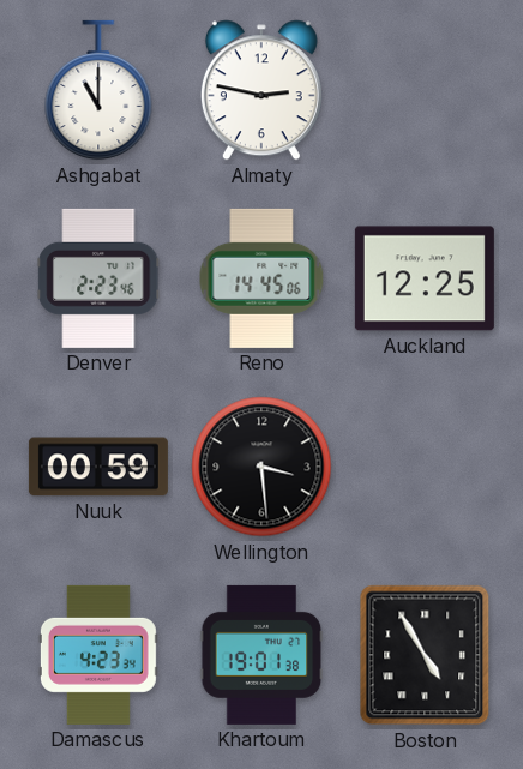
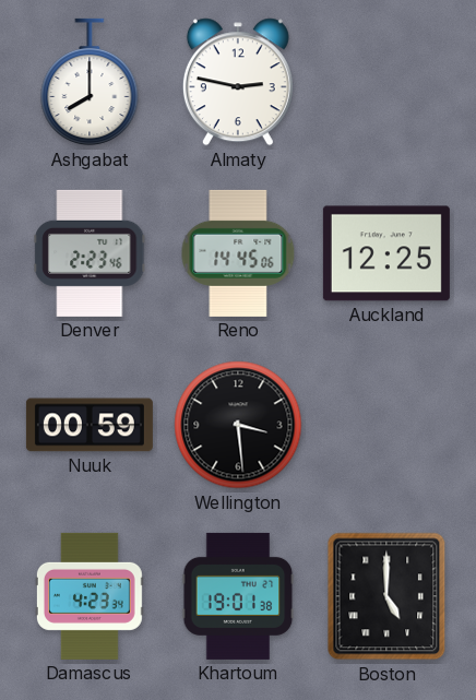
Ashgabat: 11:00 -> 8:00
Boston: 4:55 -> 5:00
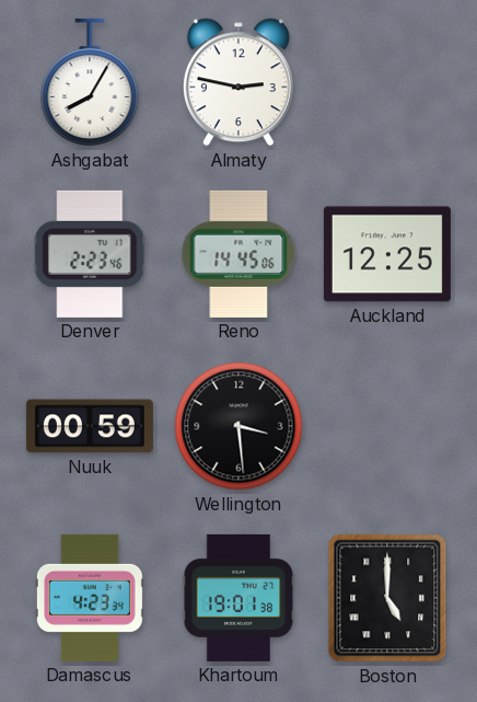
Ashgabat: 8:00 -> 8:05
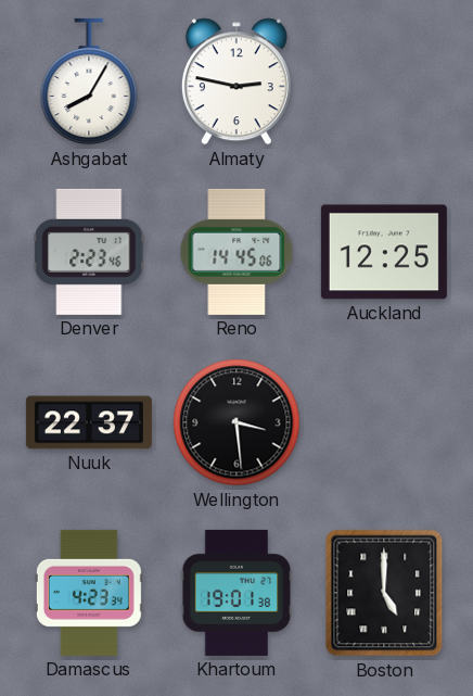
Nuuk: 00:59 -> 22:37
